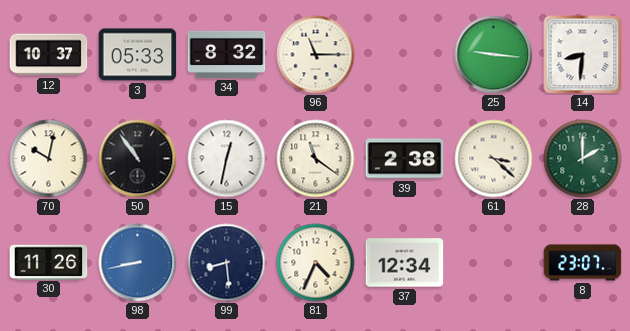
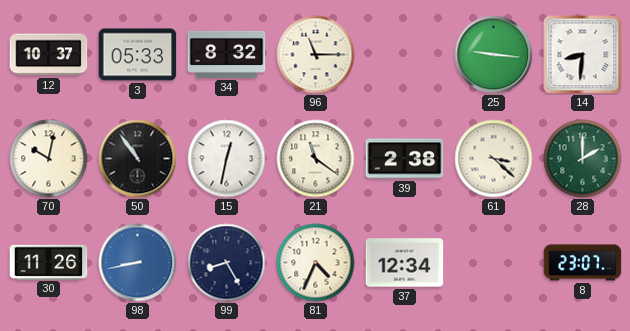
99: 8:29 -> 8:25
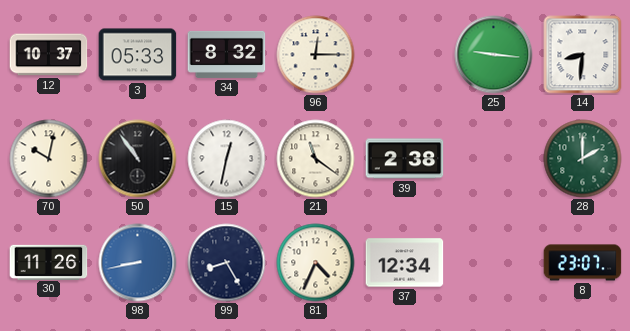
96: 11:15 -> 12:15
61: 3:22 -> none
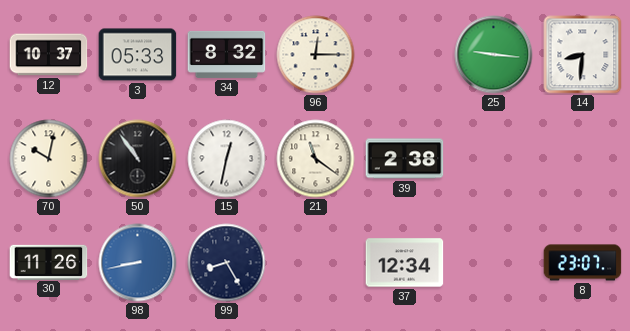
28: 2:00 -> none
81: 4:34 -> none
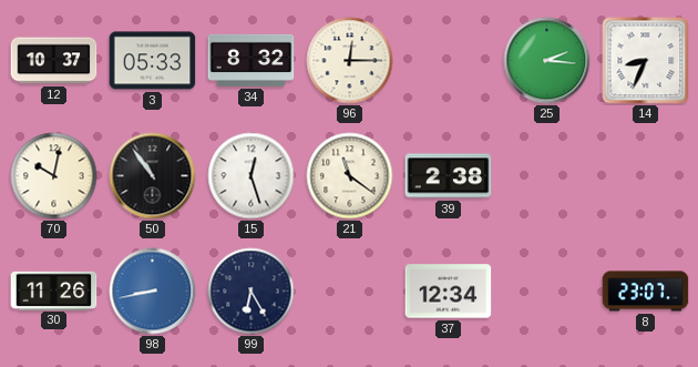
25: 9:16 -> 2:16
14: 8:31 -> 8:34
15: 12:32 -> 12:27
99: 8:25 -> 6:25
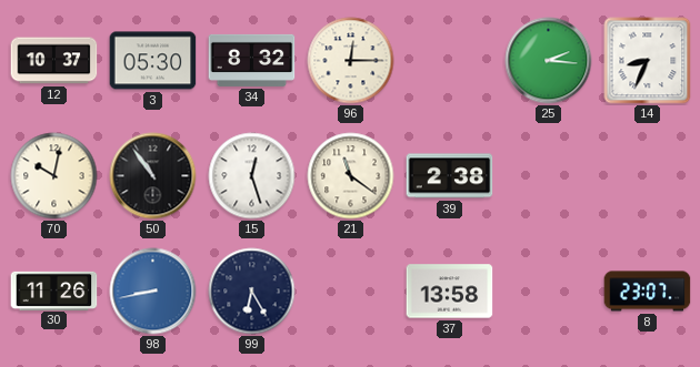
3: 05:33 -> 05:30
37: 12:34 -> 13:58
